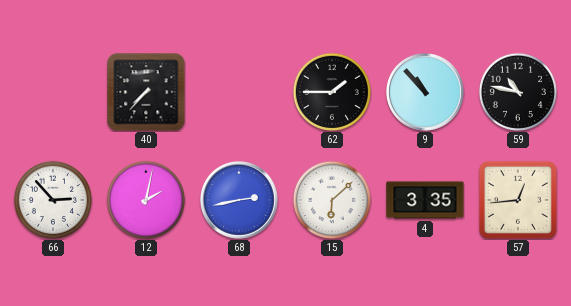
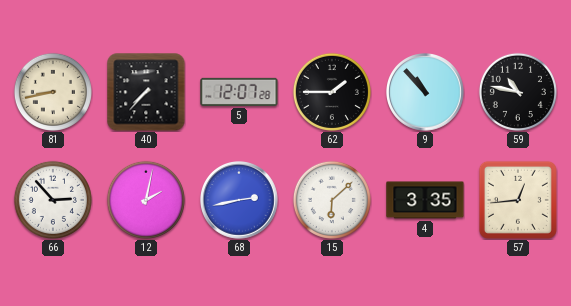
81: none -> 8:43
5: none -> 12:07
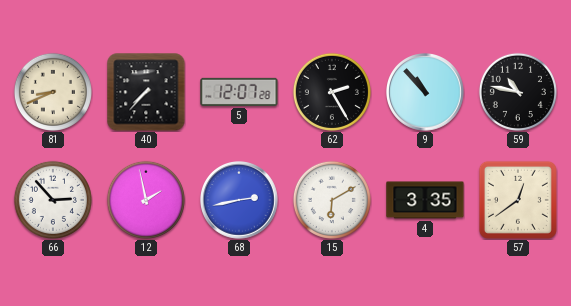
81: 8:43 -> 8:41
62: 1:45 -> 2:25
12: 2:02 -> 1:58
15: 6:08 -> 6:10
57: 12:44 -> 12:39
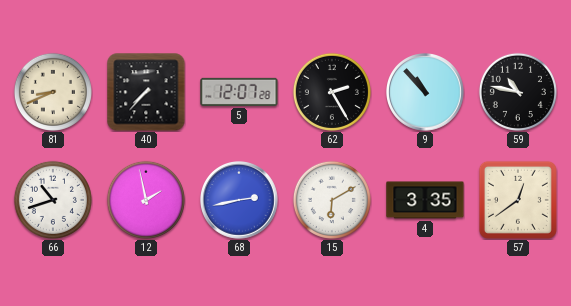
66: 2:53 -> 10:42
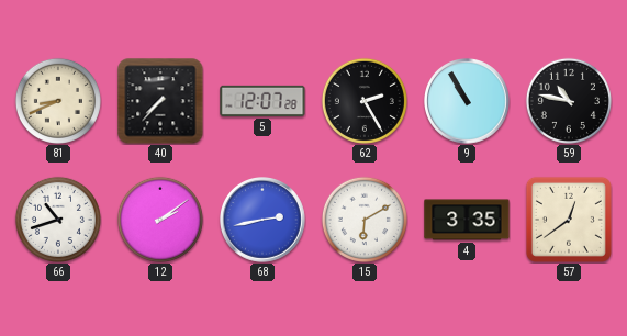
9: 10:53 -> 10:55
12: 1:58 -> 2:09
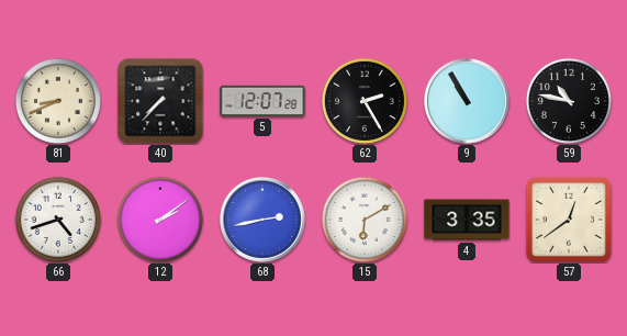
66: 10:42 -> 4:42
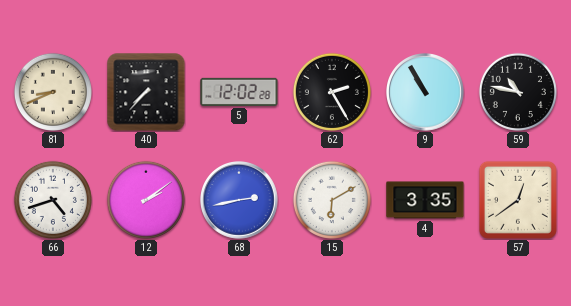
5: 12:07 -> 12:02
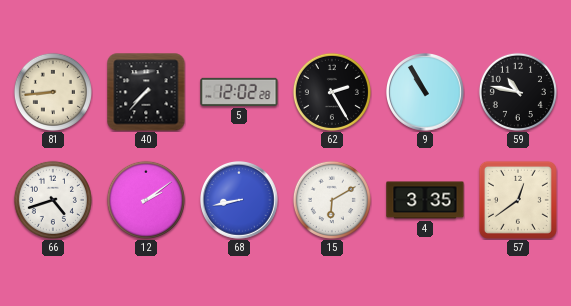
81: 8:41 -> 8:44
68: 2:43 -> 8:43
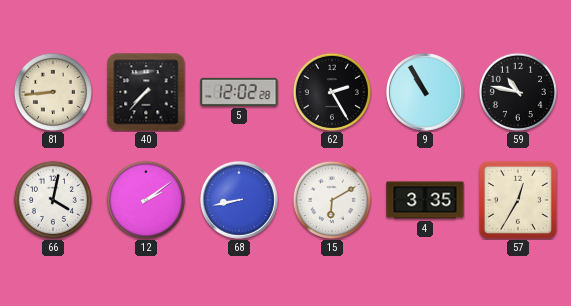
66: 4:42 -> 4:02
57: 12:39 -> 12:35
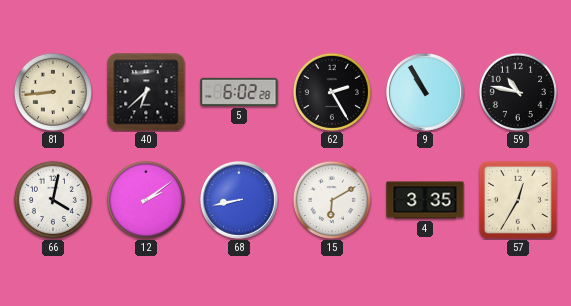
40: 7:37 -> 6:38
5: 12:02 -> 6:02
